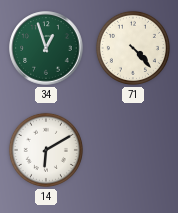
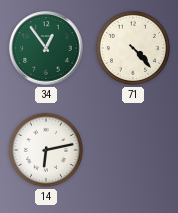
34: 12:57 -> 12:54
14: 6:10 -> 6:13
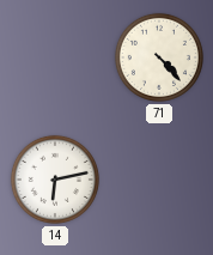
34: 12:54 -> none
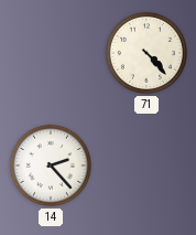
14: 6:13 -> 2:23
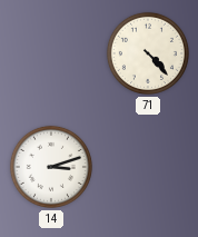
14: 2:23 -> 3:12
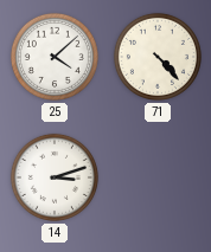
25: none -> 4:08
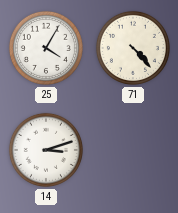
25: 4:08 -> 4:05
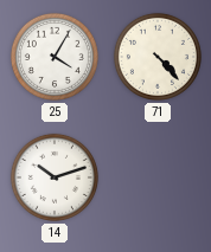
14: 3:12 -> 10:12
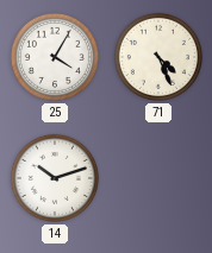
71: 4:23 -> 4:26
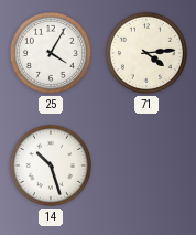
71: 4:26 -> 4:14
14: 10:12 -> 10:27
